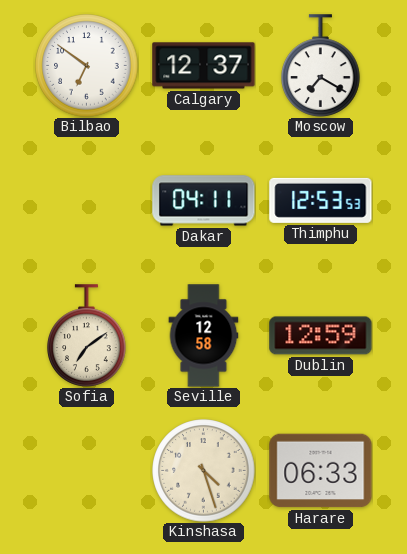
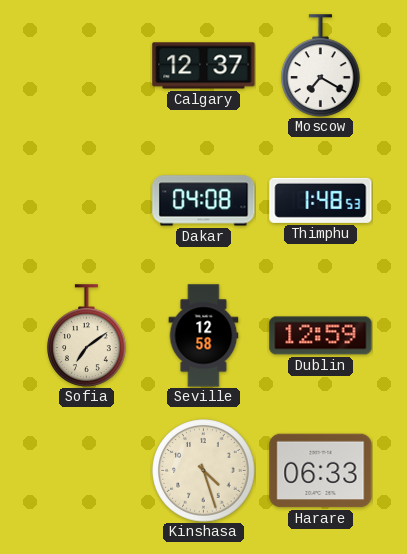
Bilbao: 6:51 -> none
Dakar: 04:11 -> 04:08
Thimphu: 12:53 -> 1:48
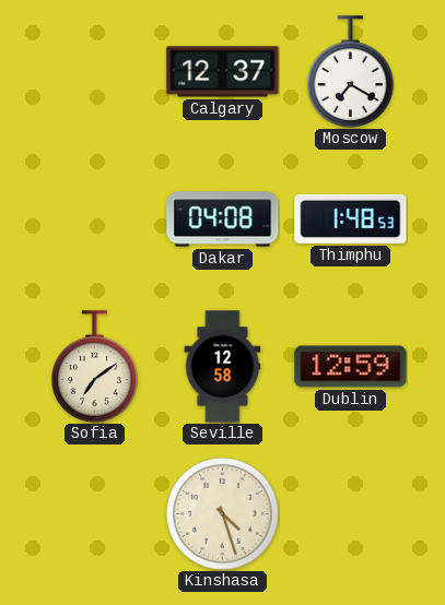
Harare: 06:33 -> none
